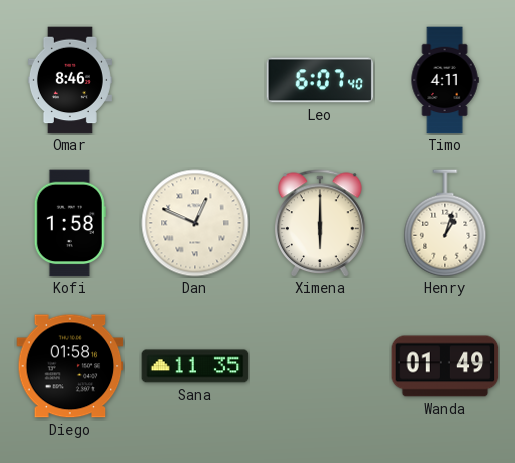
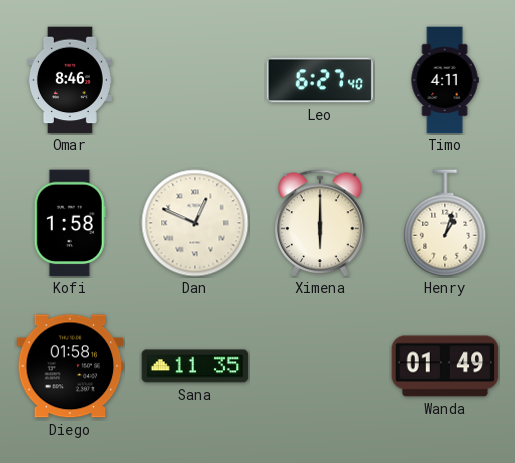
Leo: 6:07 -> 6:27
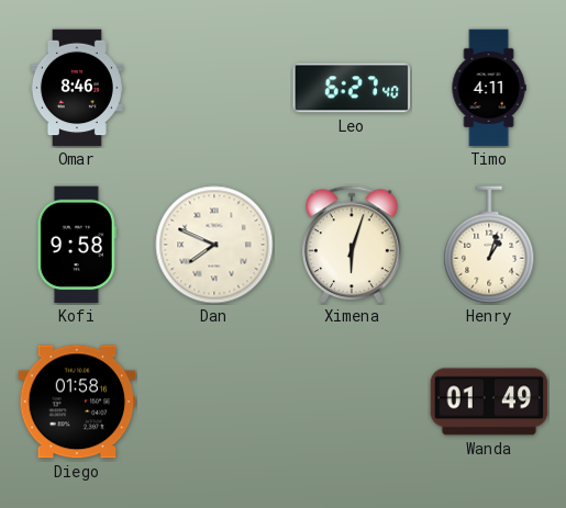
Kofi: 1:58 -> 9:58
Dan: 12:49 -> 7:49
Ximena: 6:00 -> 6:03
Sana: 11:35 -> none
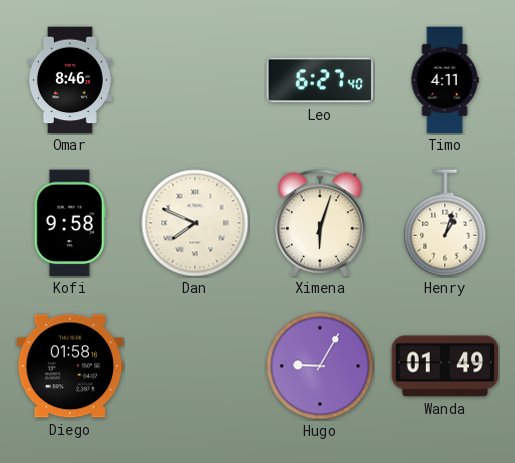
Hugo: none -> 9:05
